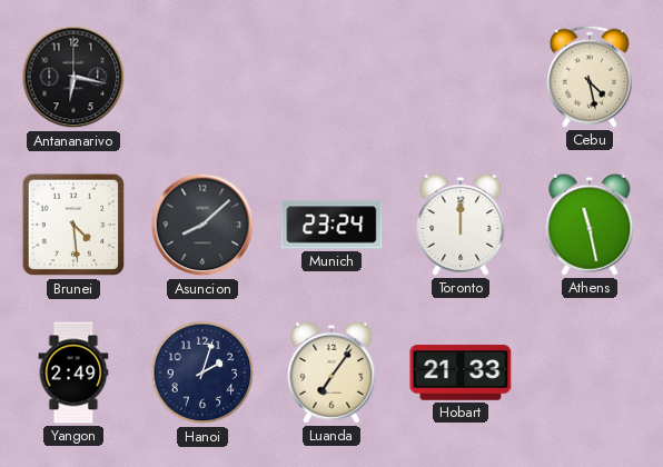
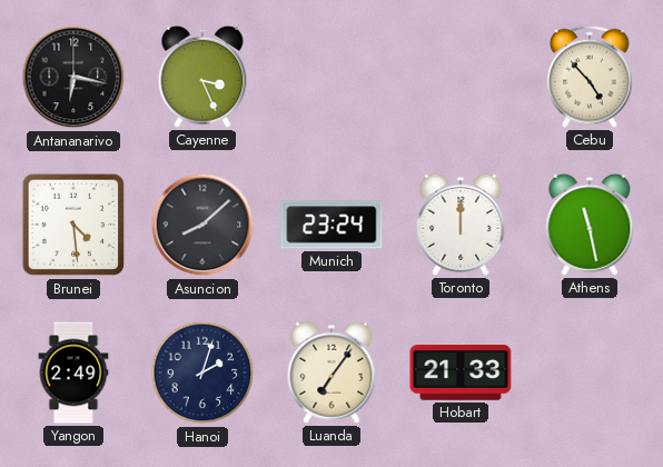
Cayenne: none -> 3:26
Cebu: 4:28 -> 4:53
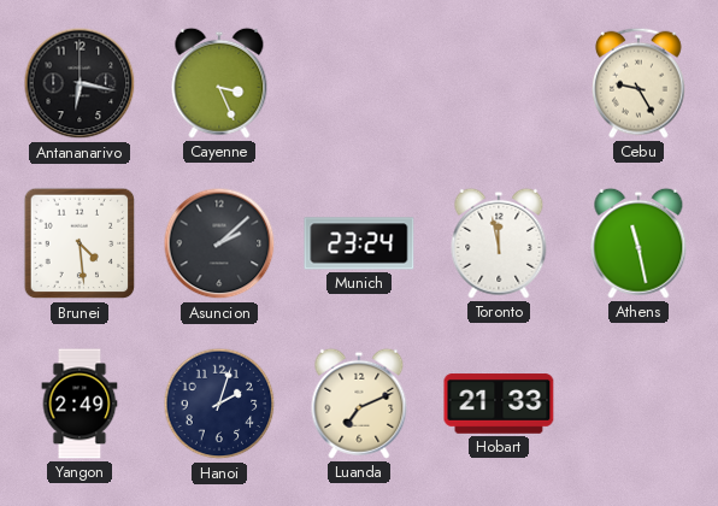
Cebu: 4:53 -> 9:25
Asuncion: 8:08 -> 2:08
Toronto: 12:00 -> 11:58
Luanda: 7:06 -> 7:11
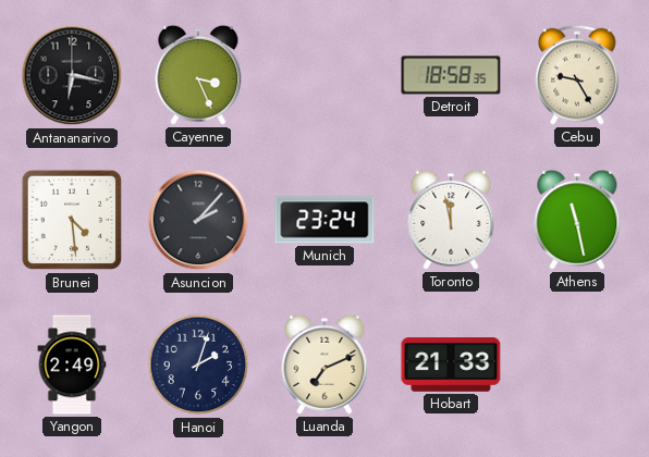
Detroit: none -> 18:58
Asuncion: 2:08 -> 2:07
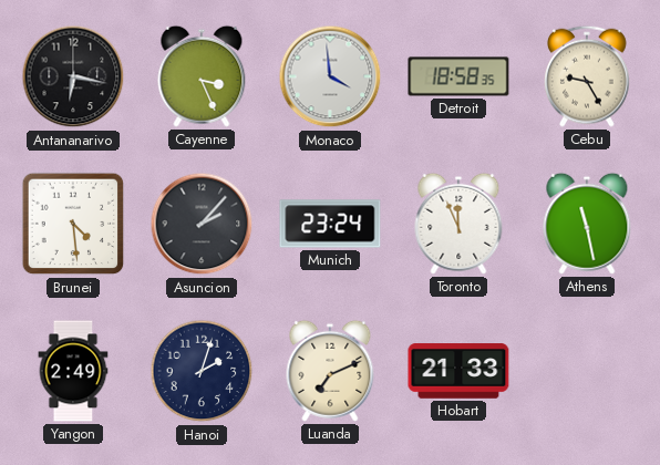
Monaco: none -> 3:59
Toronto: 11:58 -> 11:56
